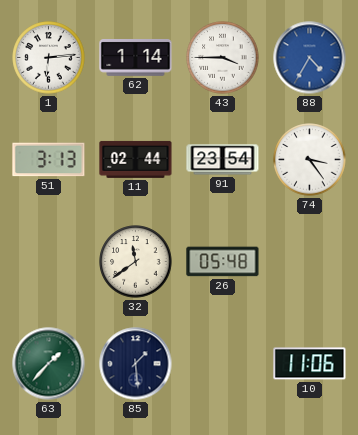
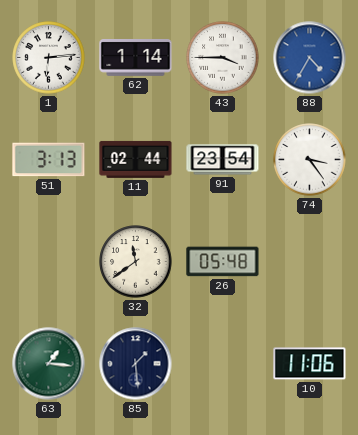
63: 1:37 -> 1:16
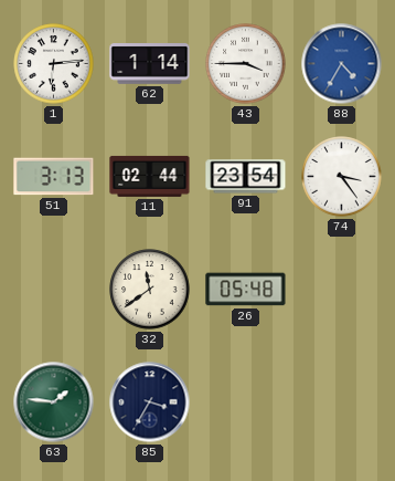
63: 1:16 -> 1:46
85: 1:29 -> 3:35
10: 11:06 -> none
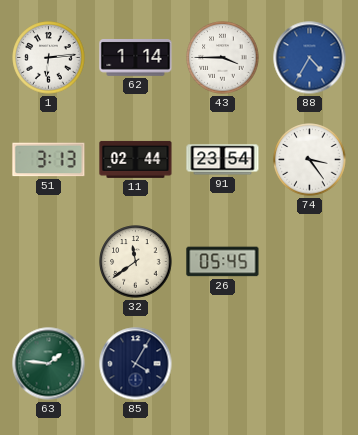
26: 05:48 -> 05:45
85: 3:35 -> 4:05
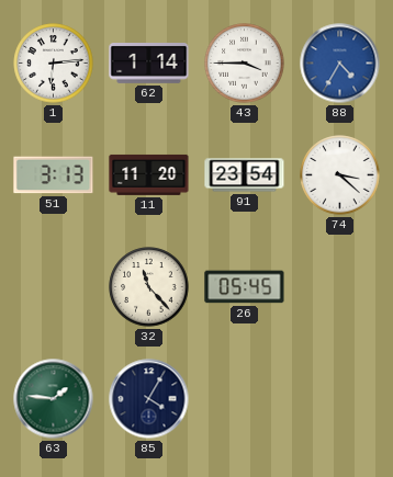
11: 02:44 -> 11:20
74: 3:24 -> 3:22
32: 11:39 -> 11:23
